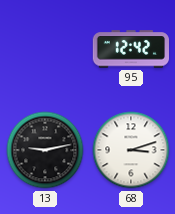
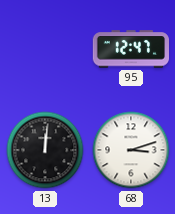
95: 12:42 -> 12:47
13: 9:13 -> 12:01
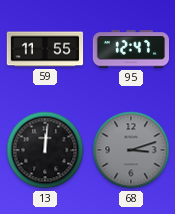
59: none -> 11:55
68 dial: white -> grey
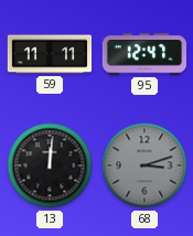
59: 11:55 -> 11:11
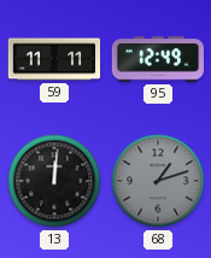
95: 12:47 -> 12:49
68: 3:12 -> 1:12
